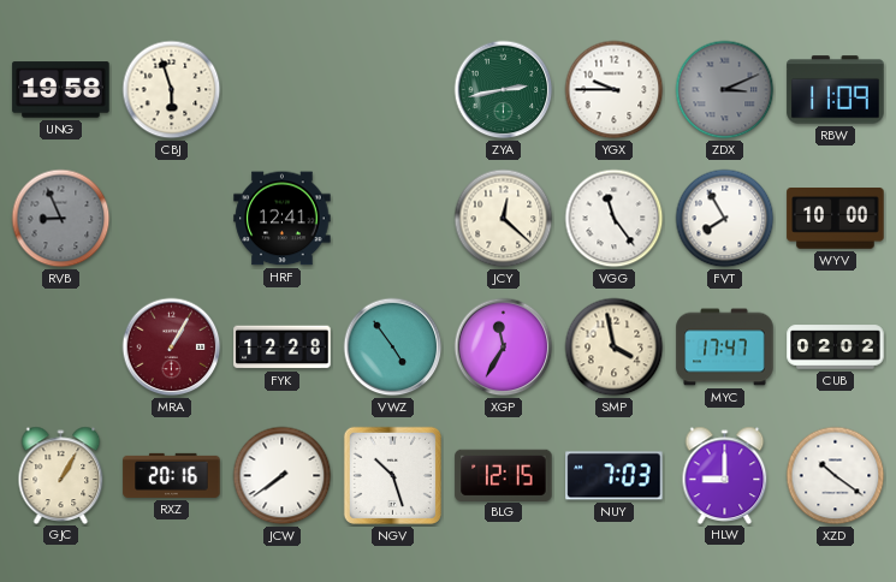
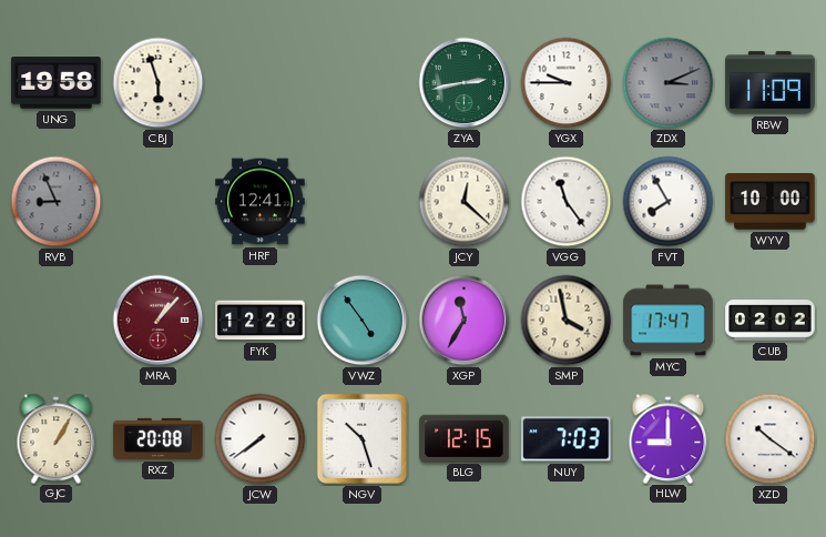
MRA: 1:05 -> 1:07
RXZ: 20:16 -> 20:08
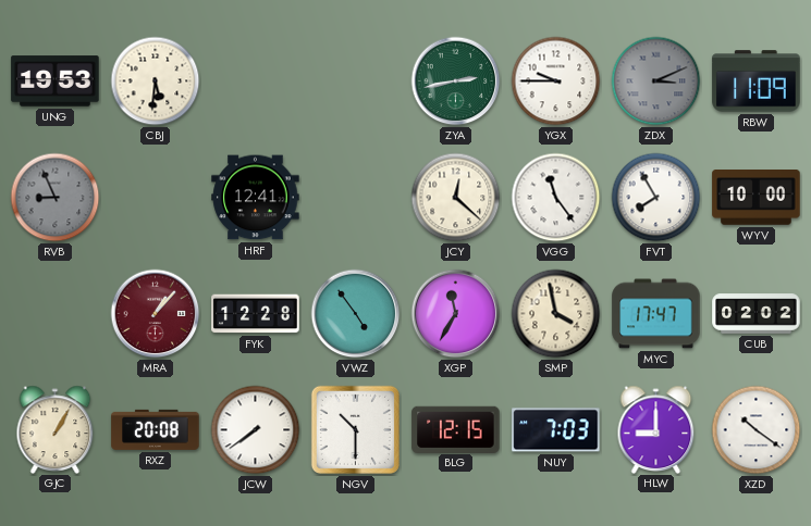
UNG: 19:58 -> 19:53
CBJ: 5:57 -> 5:31
NGV: 10:27 -> 10:30
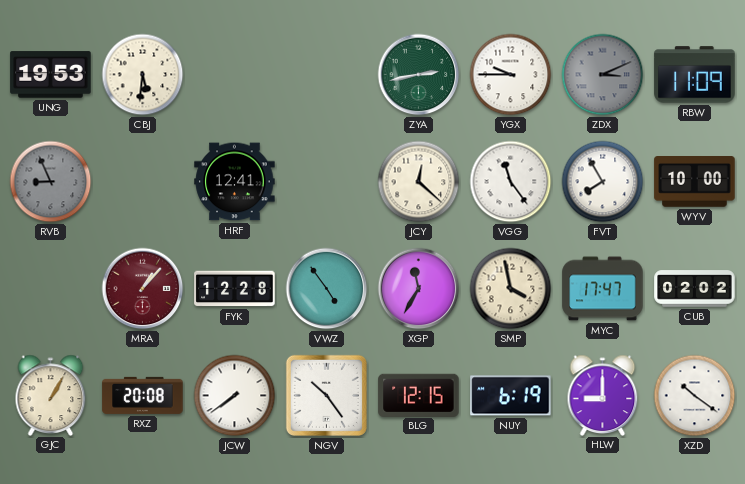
NGV: 10:30 -> 10:24
NUY: 7:03 -> 6:19
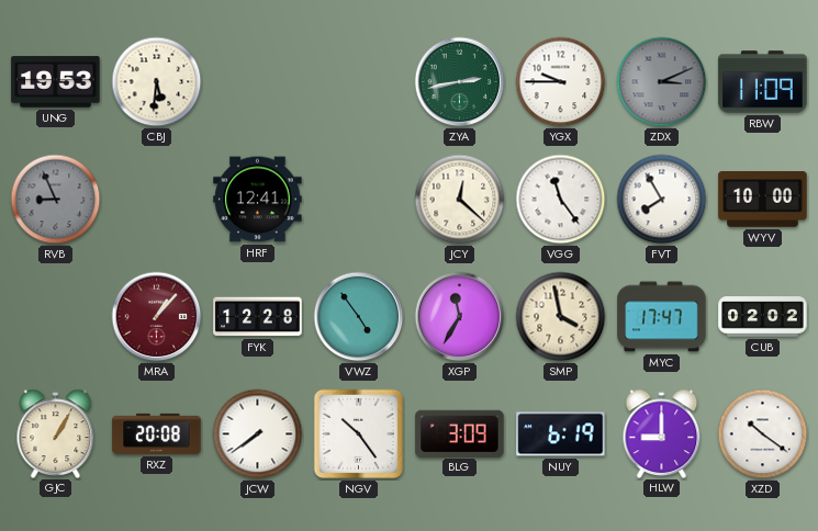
BLG: 12:15 -> 3:09
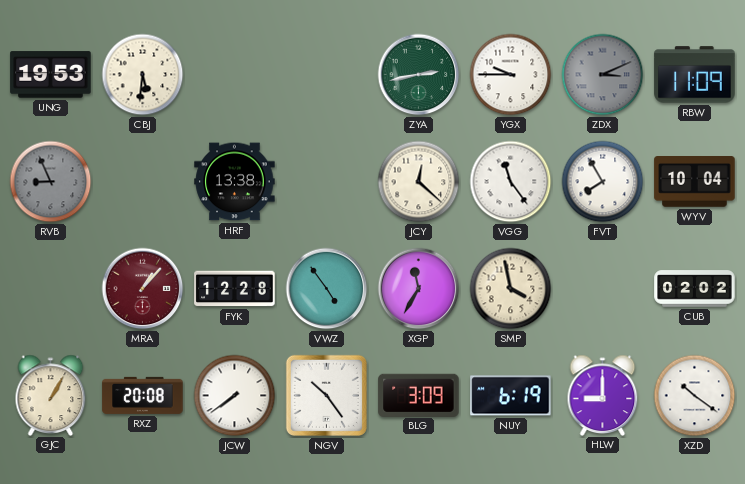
HRF: 12:41 -> 13:38
WYV: 10:00 -> 10:04
MYC: 17:47 -> none
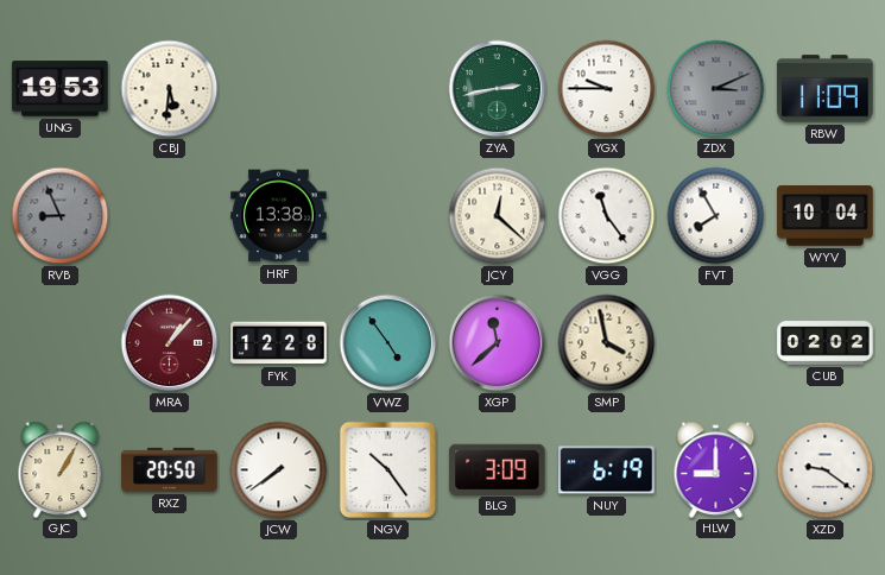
XGP: 11:35 -> 11:38
RXZ: 20:08 -> 20:50
XZD: 10:21 -> 9:21
